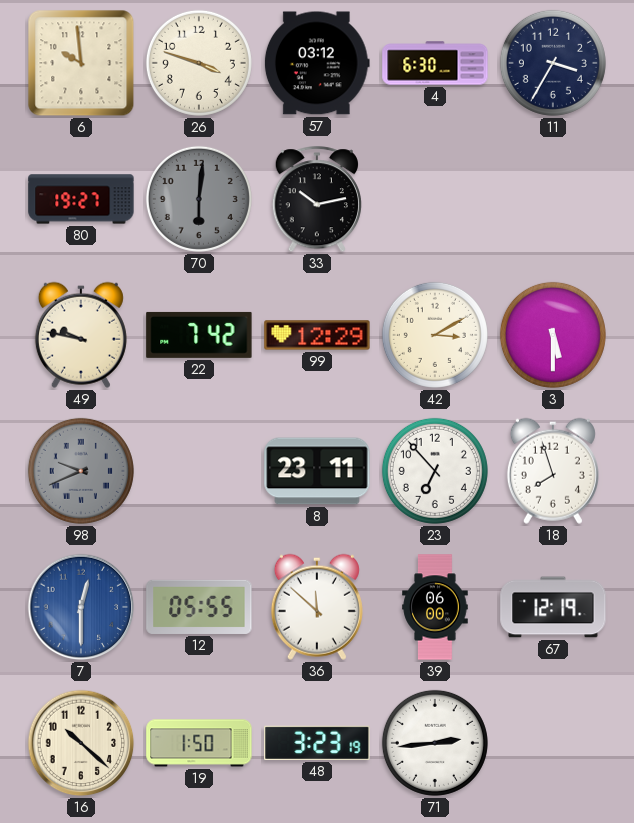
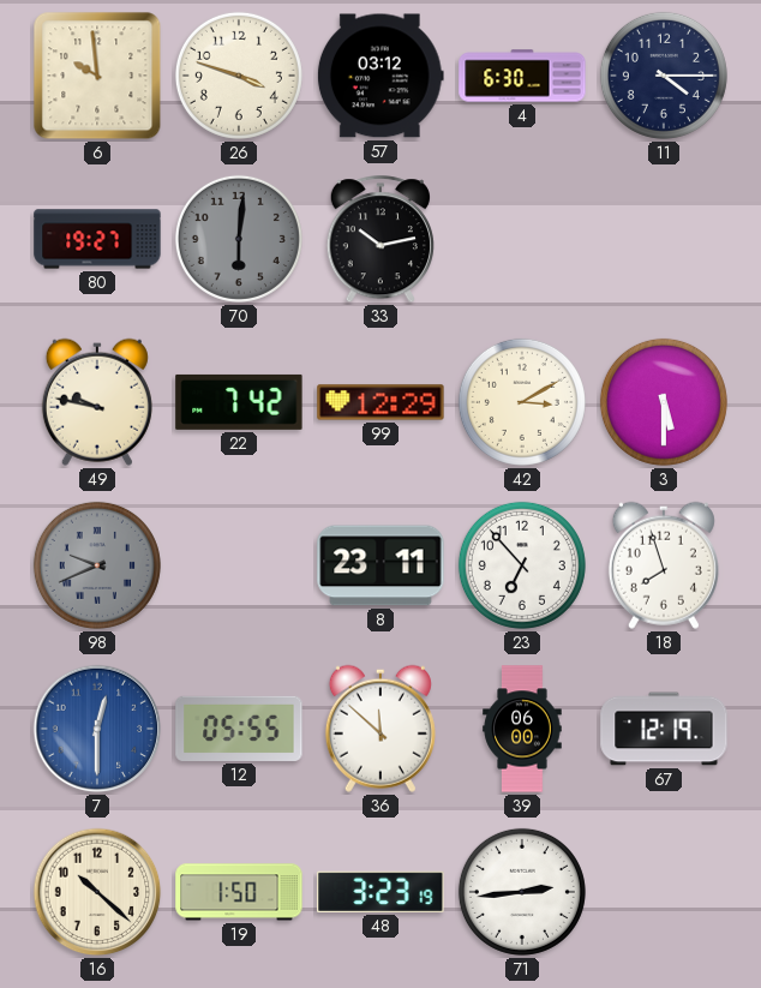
11: 3:35 -> 4:15
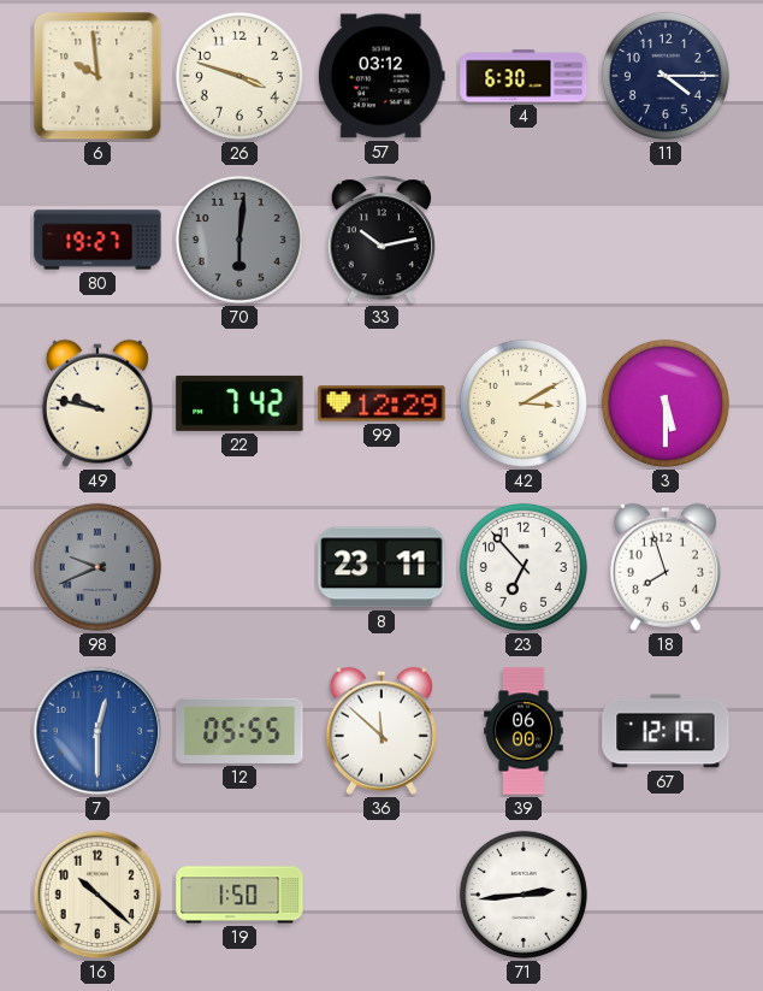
48: 3:23 -> none
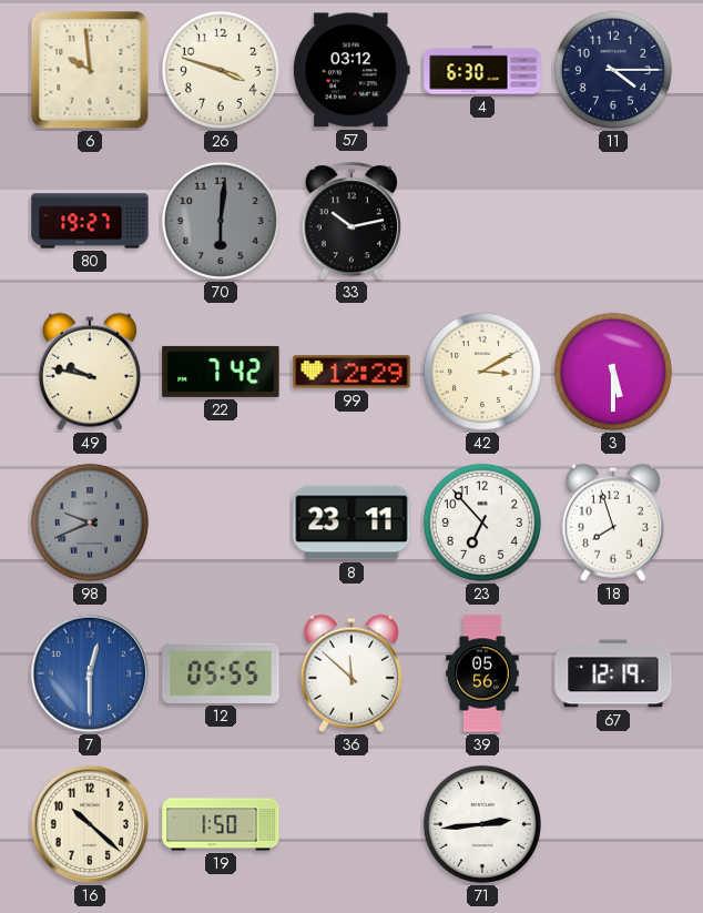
39: 06:00 -> 05:56
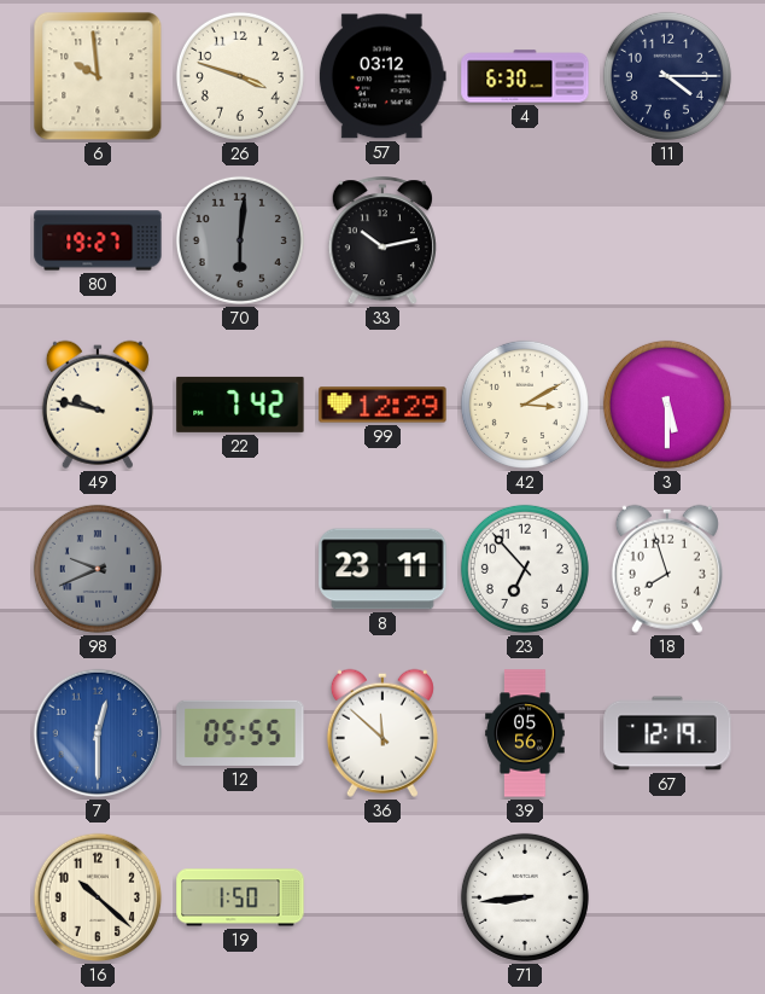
71: 2:44 -> 8:44
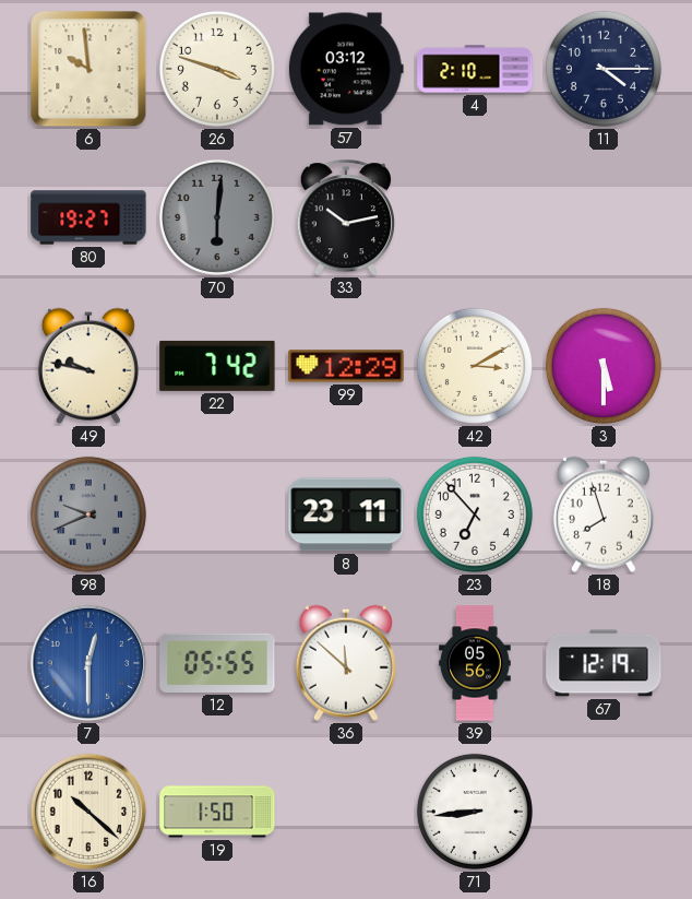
4: 6:30 -> 2:10
